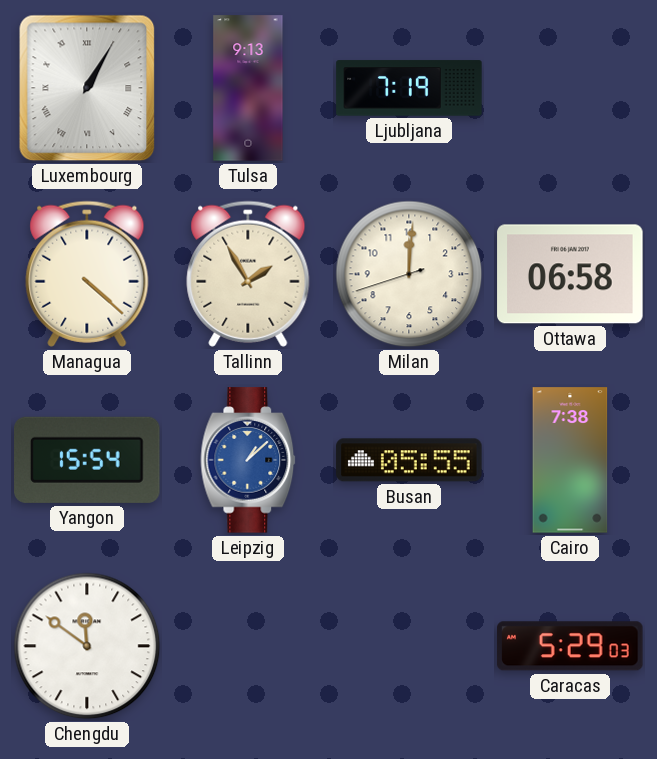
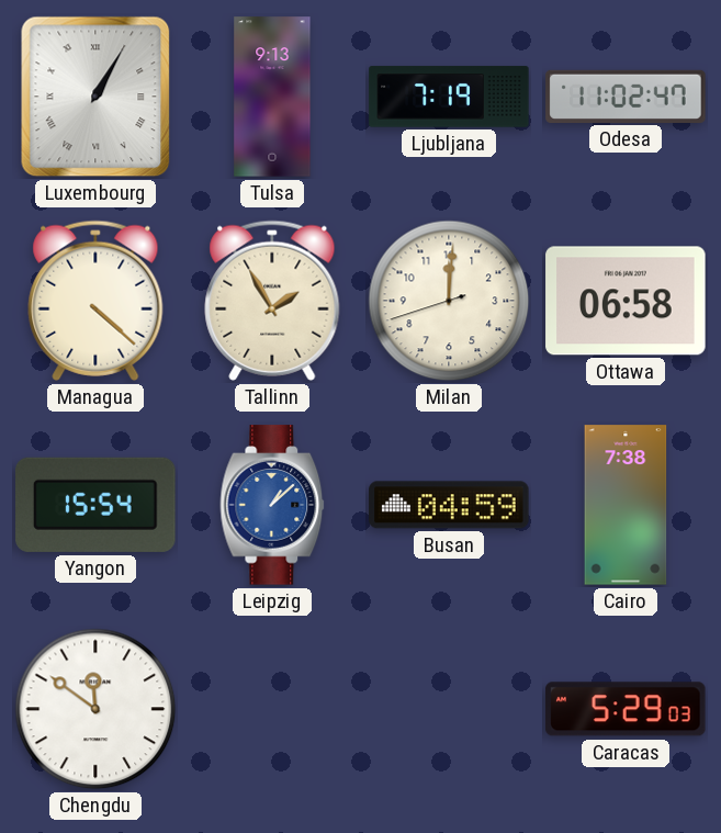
Odesa: none -> 11:02
Busan: 05:55 -> 04:59
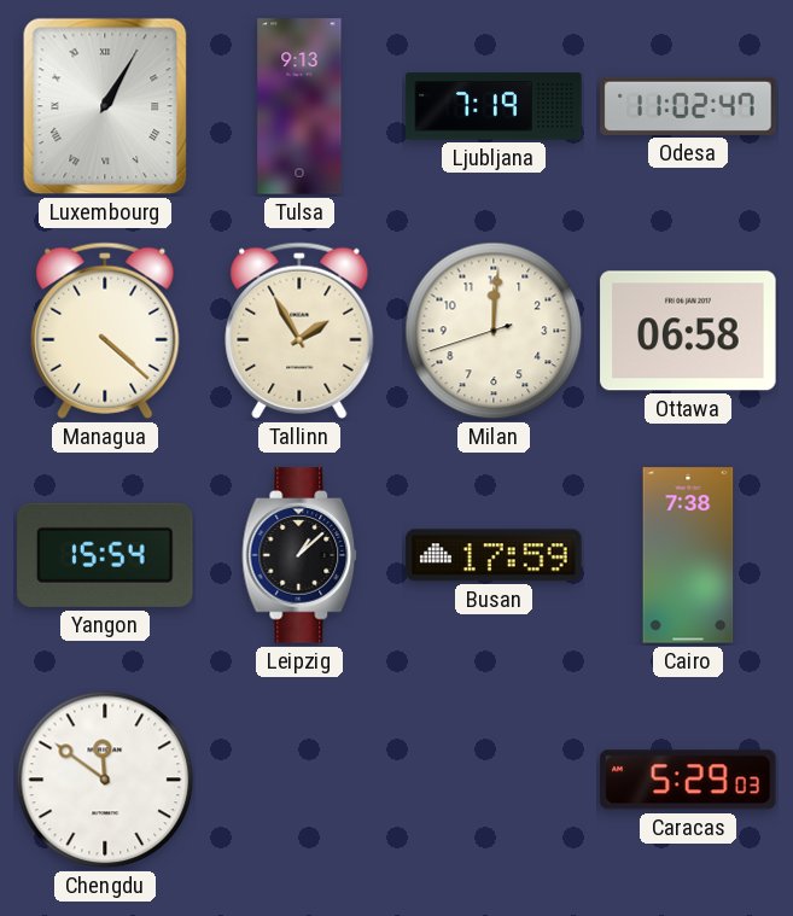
Leipzig dial: blue -> black
Busan: 04:59 -> 17:59
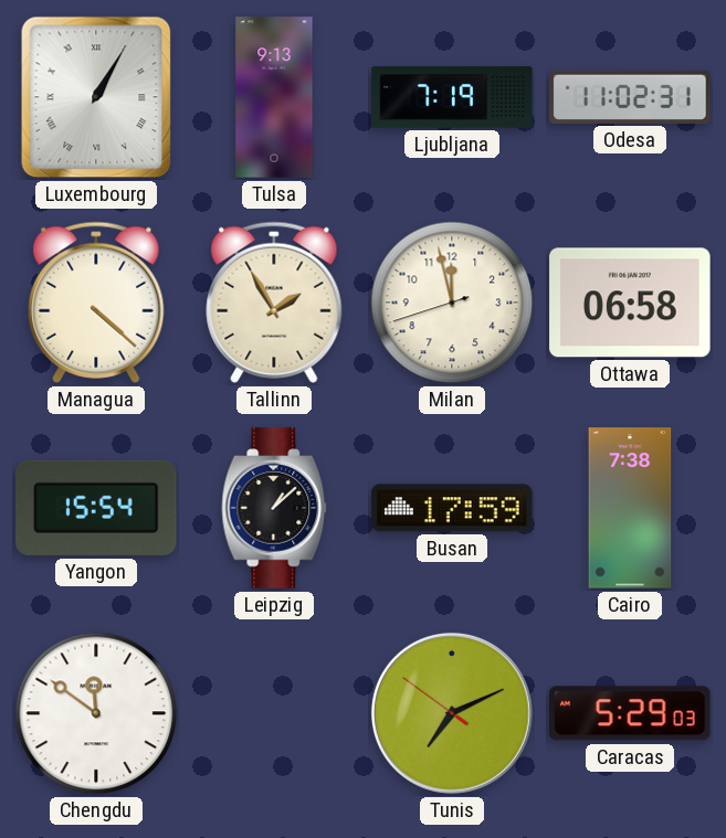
Odesa: 11:02:47 -> 11:02:31
Milan: 12:00 -> 11:57
Tunis: none -> 7:10
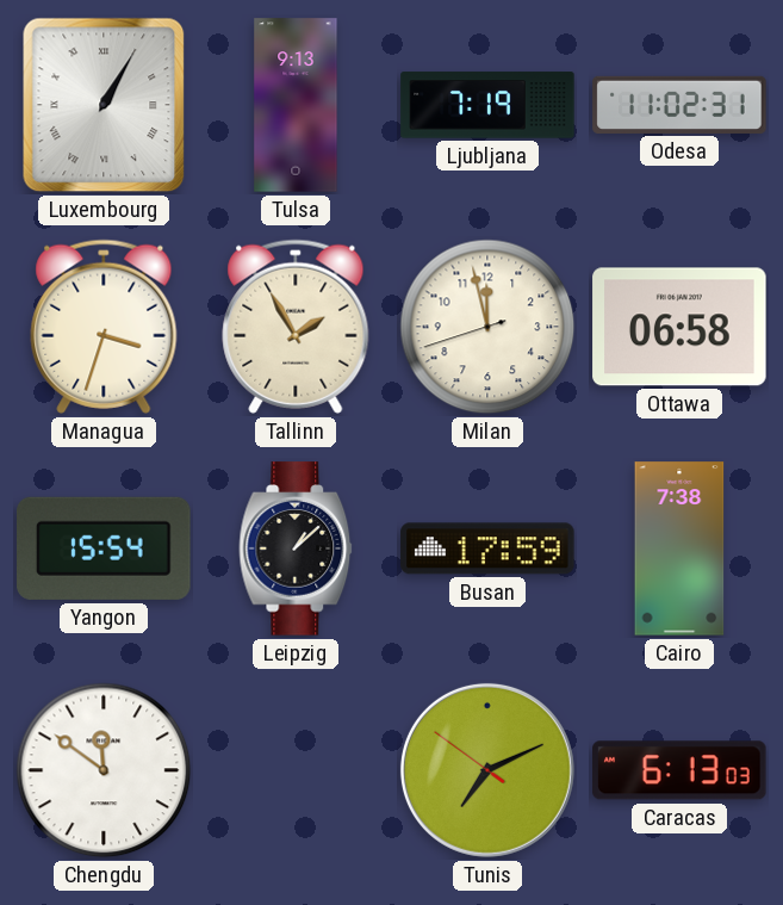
Managua: 4:22 -> 3:33
Caracas: 5:29 -> 6:13
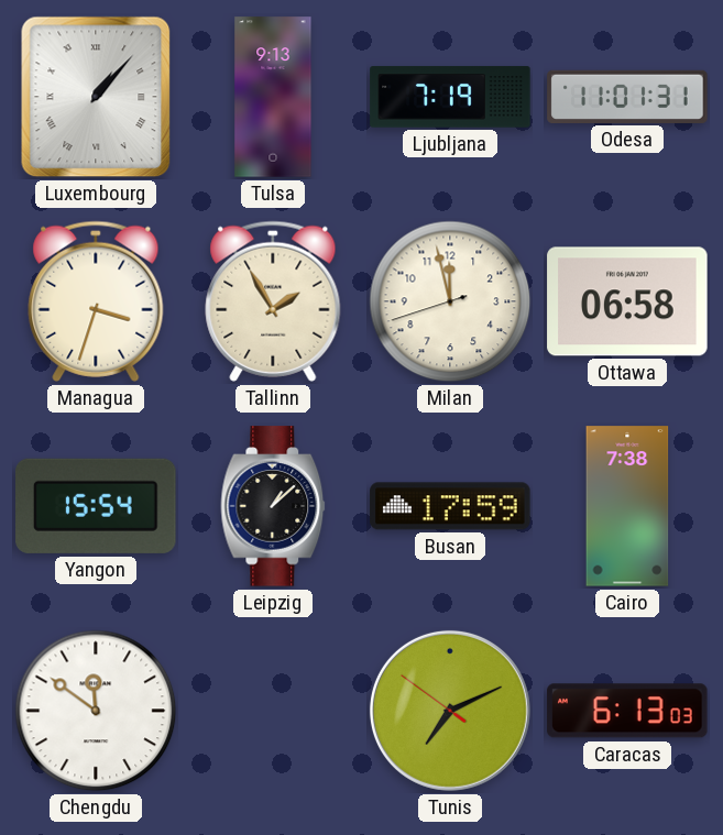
Luxembourg: 1:05 -> 1:07
Odesa: 11:02 -> 11:01
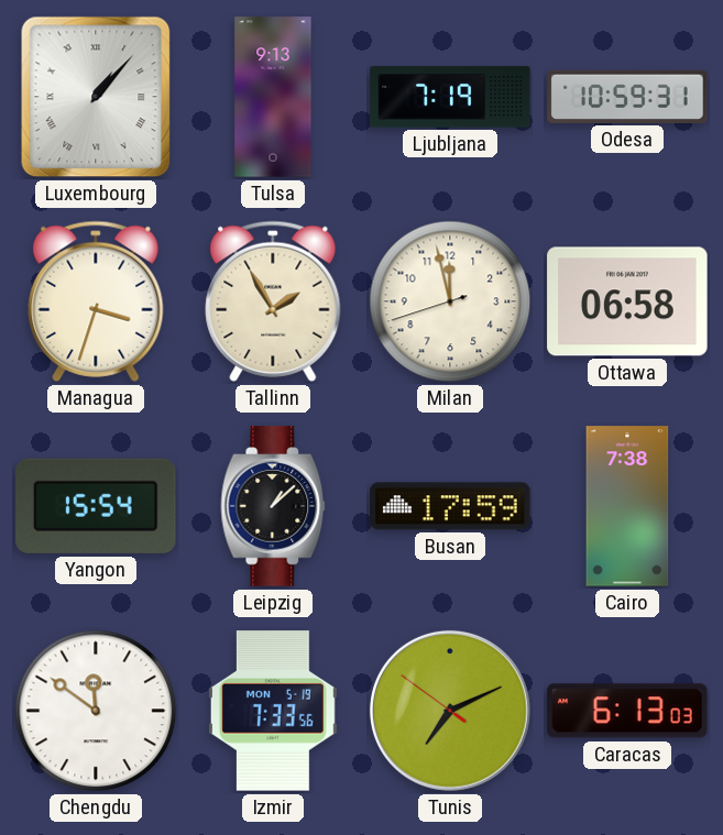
Odesa: 11:01 -> 10:59
Izmir: none -> 7:33
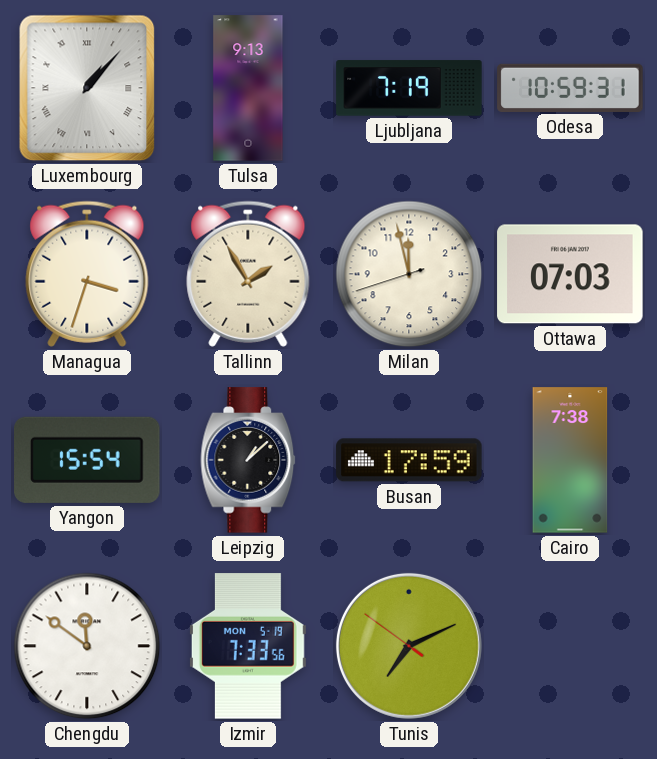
Ottawa: 06:58 -> 07:03
Caracas: 6:13 -> none
